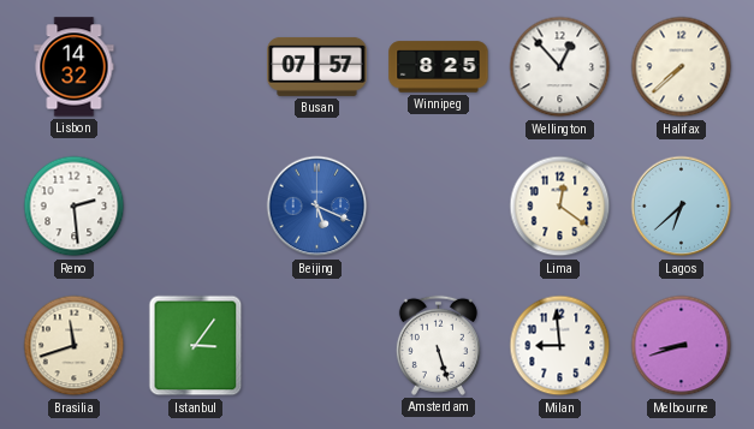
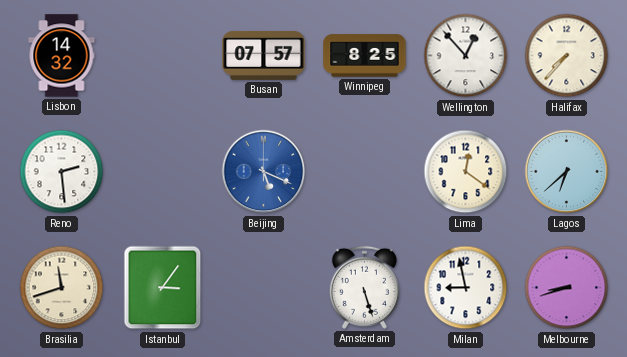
Halifax: 7:38 -> 7:37
Milan: 8:59 -> 8:58
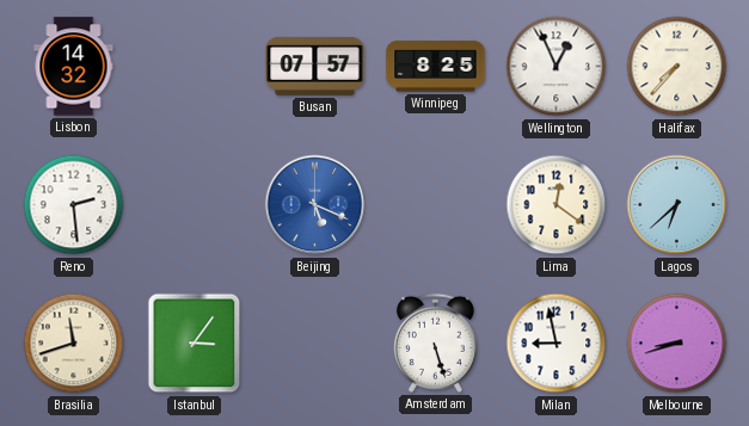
Wellington: 12:53 -> 12:56
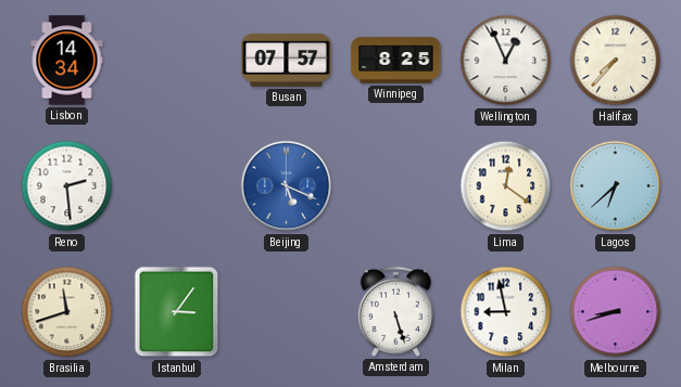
Lisbon: 14:32 -> 14:34
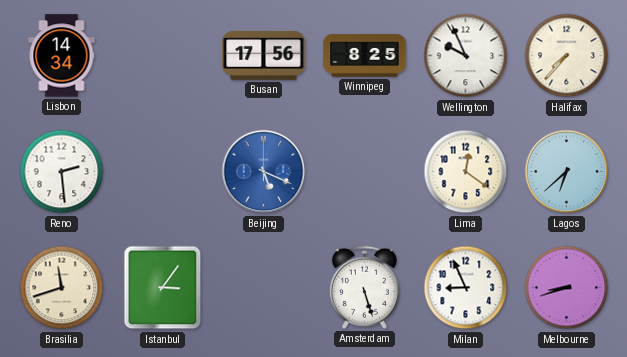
Busan: 07:57 -> 17:56
Wellington: 12:56 -> 9:56
Milan: 8:58 -> 8:56
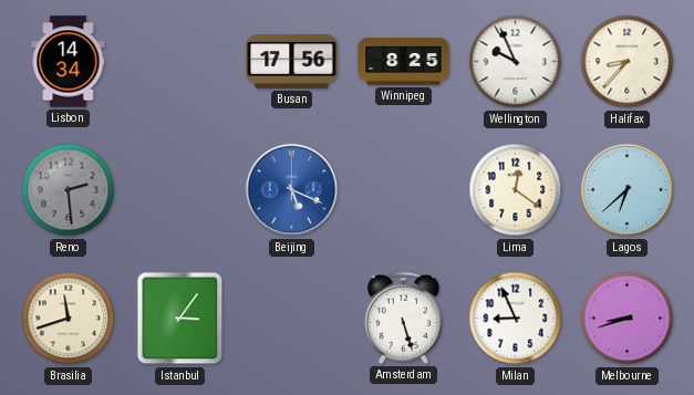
Halifax: 7:37 -> 8:37
Reno dial: white -> grey
